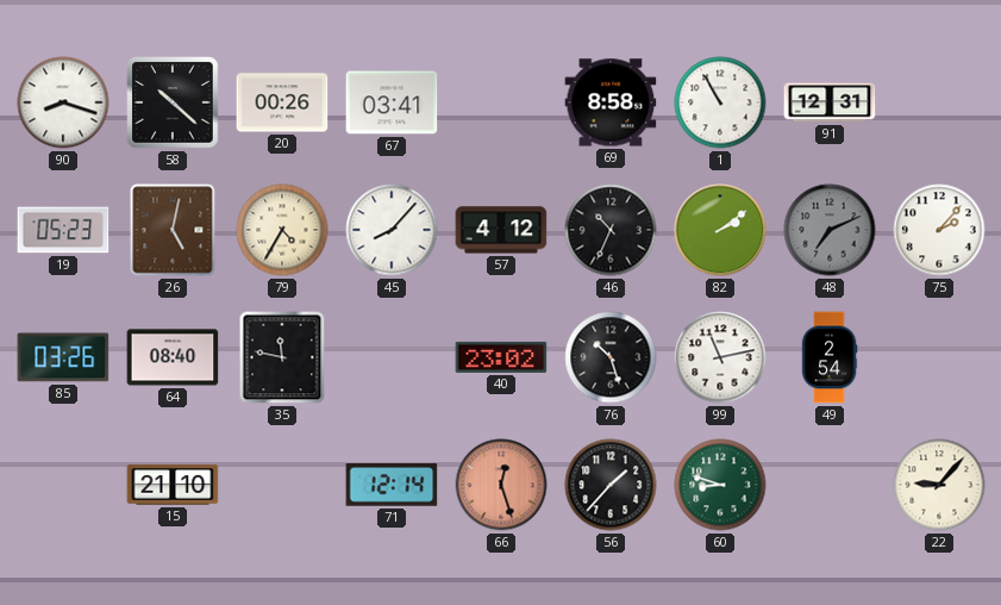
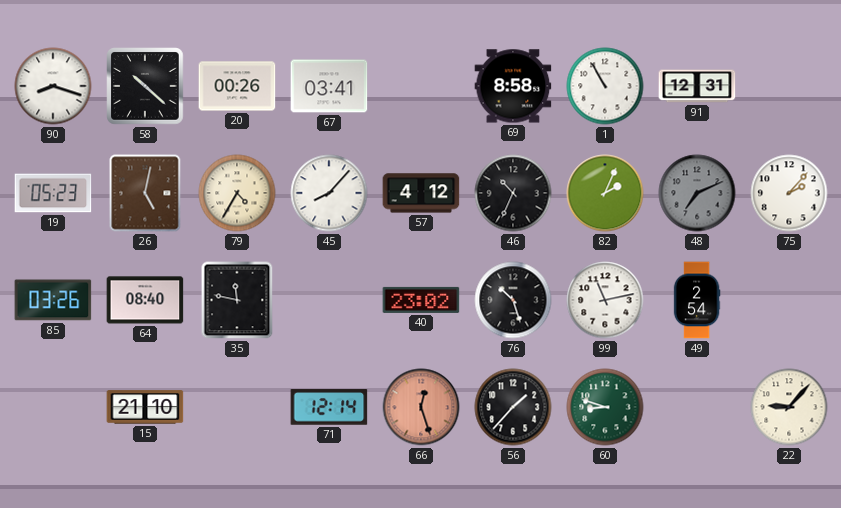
82: 2:09 -> 2:04
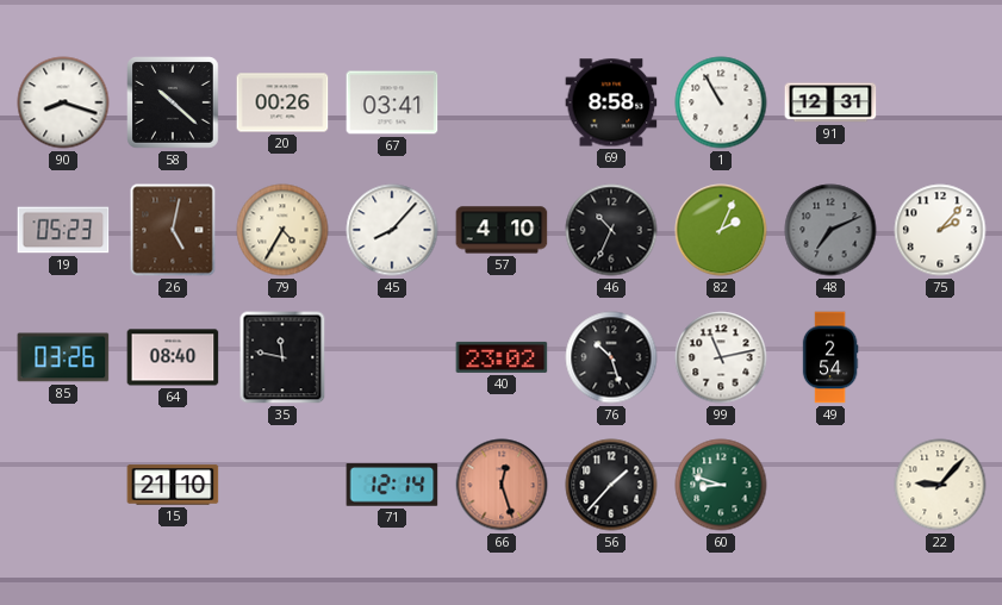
57: 4:12 -> 4:10
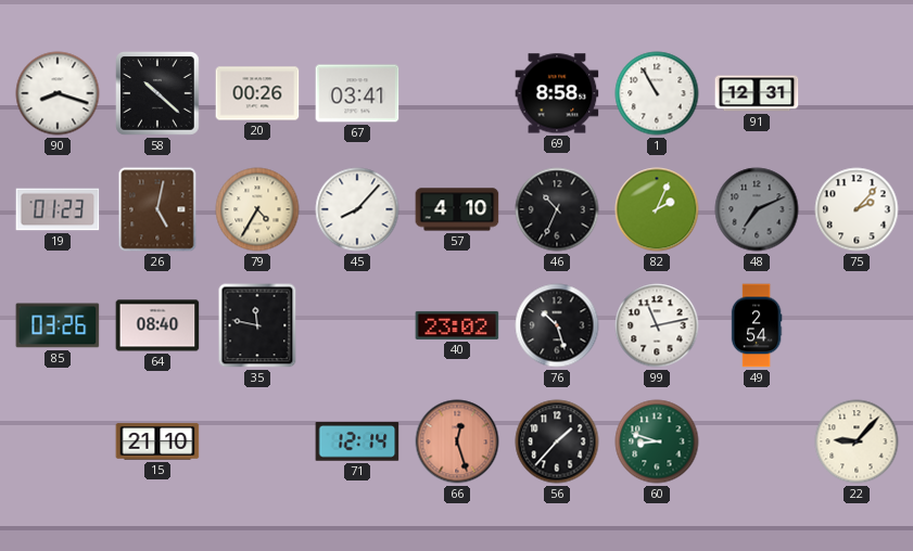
19: 05:23 -> 01:23
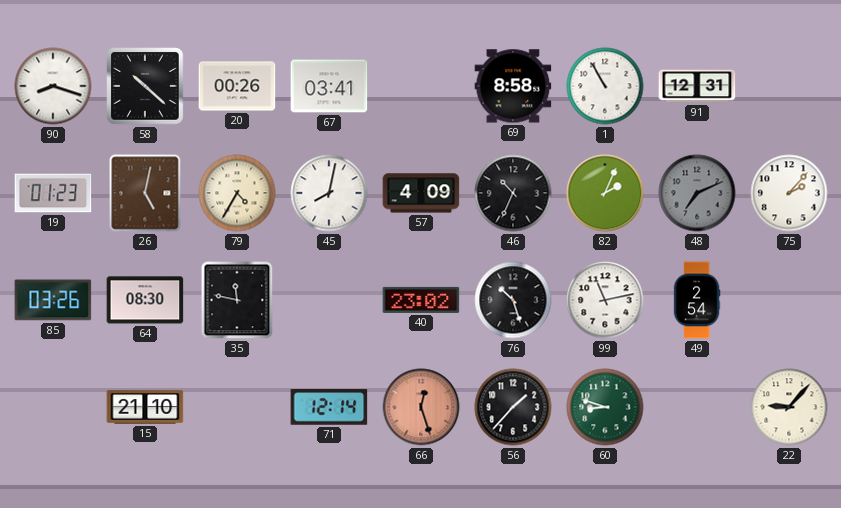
45: 8:07 -> 8:02
57: 4:10 -> 4:09
64: 08:40 -> 08:30
